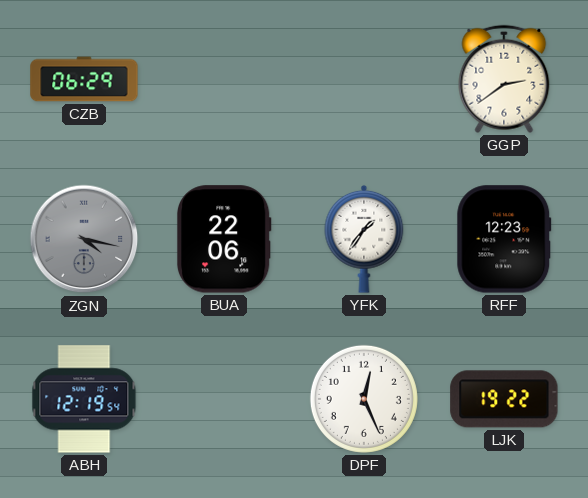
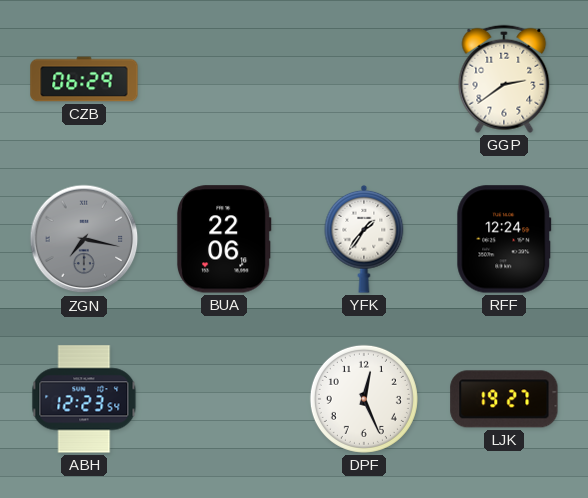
ZGN: 4:17 -> 7:17
RFF: 12:23 -> 12:24
ABH: 12:19 -> 12:23
LJK: 19:22 -> 19:27
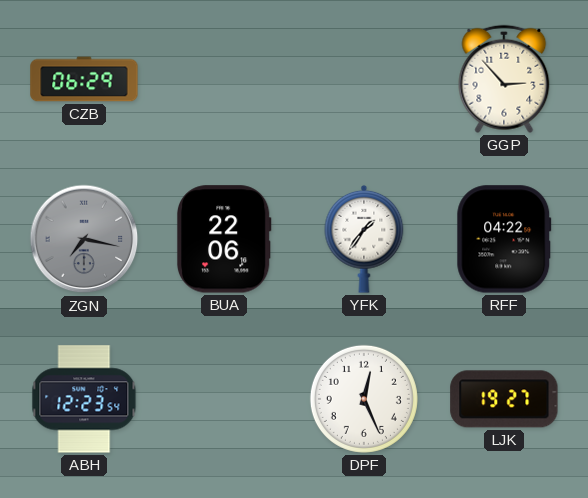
GGP: 2:39 -> 2:53
RFF: 12:24 -> 04:22
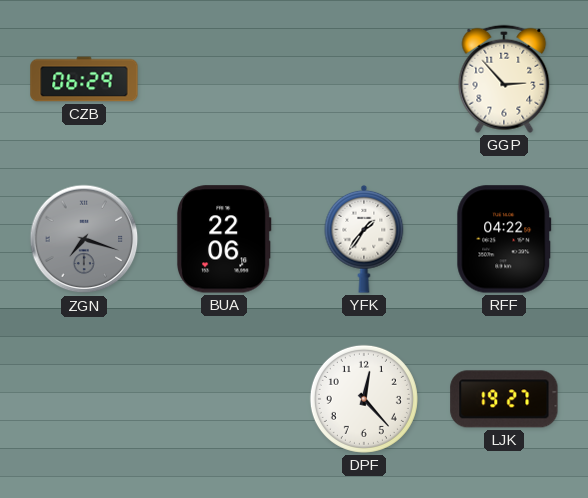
ZGN: 7:17 -> 7:18
ABH: 12:23 -> none
DPF: 12:26 -> 12:23
